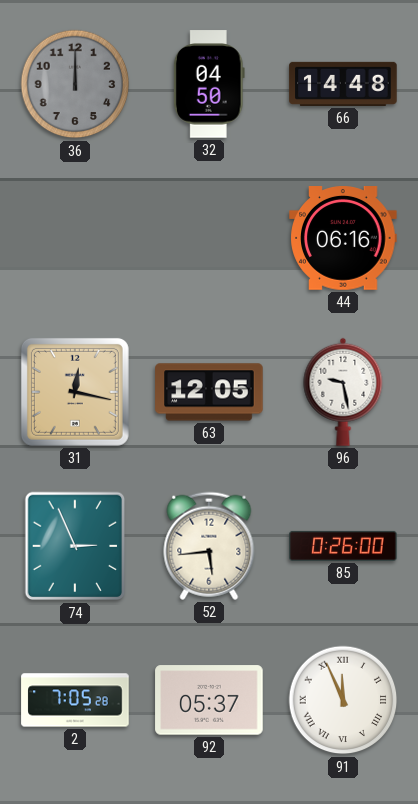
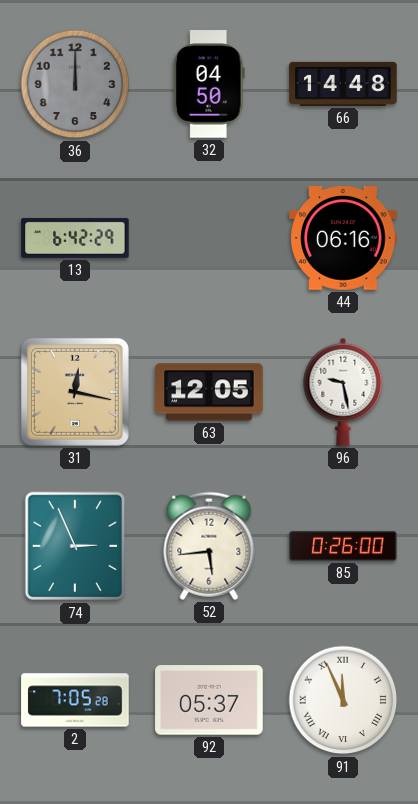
13: none -> 6:42
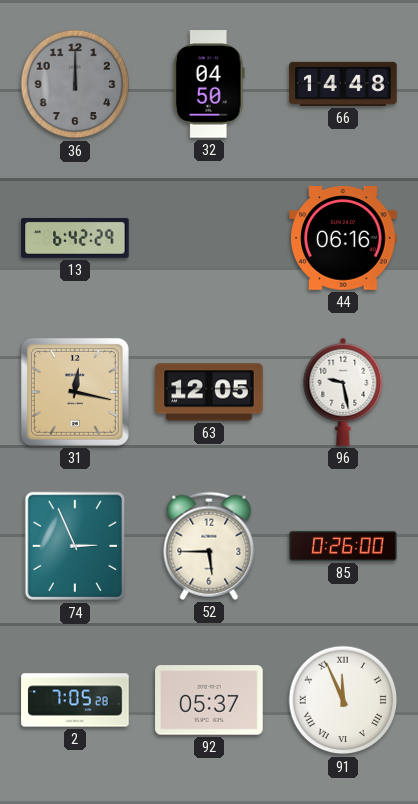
52: 5:44 -> 5:45
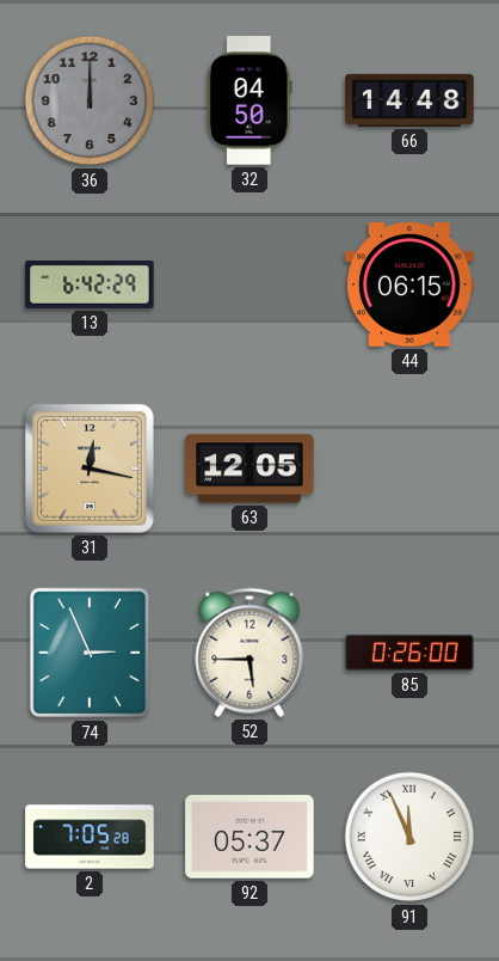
44: 06:16 -> 06:15
96: 9:28 -> none
